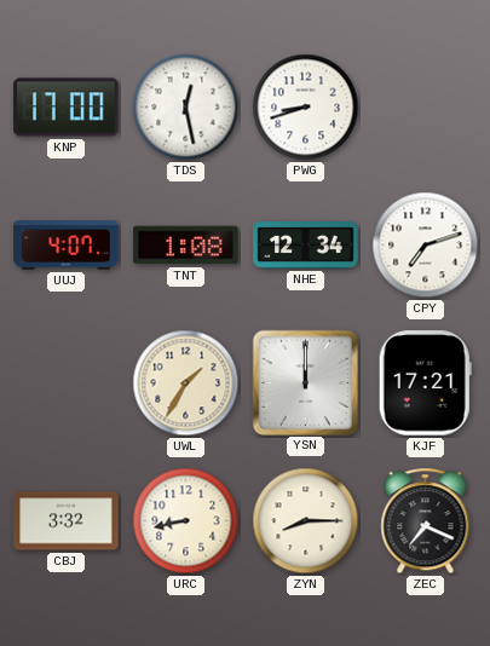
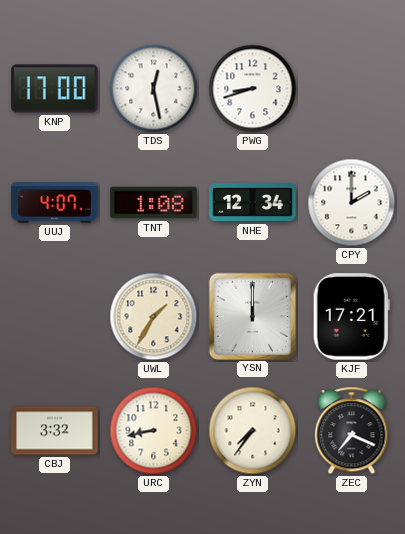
CPY: 7:12 -> 2:00
ZYN: 8:15 -> 7:36
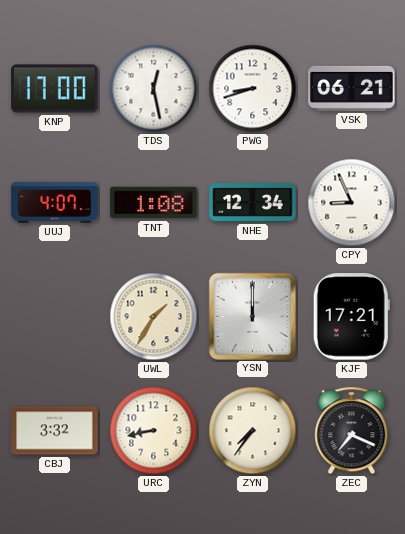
VSK: none -> 06:21
CPY: 2:00 -> 8:56
